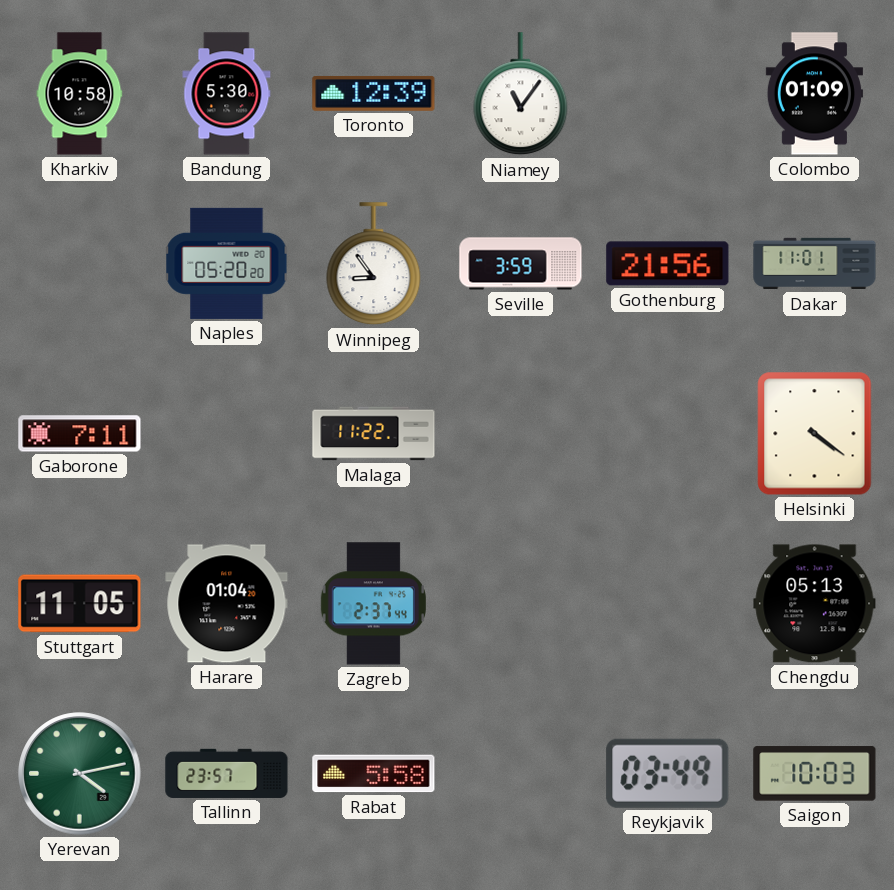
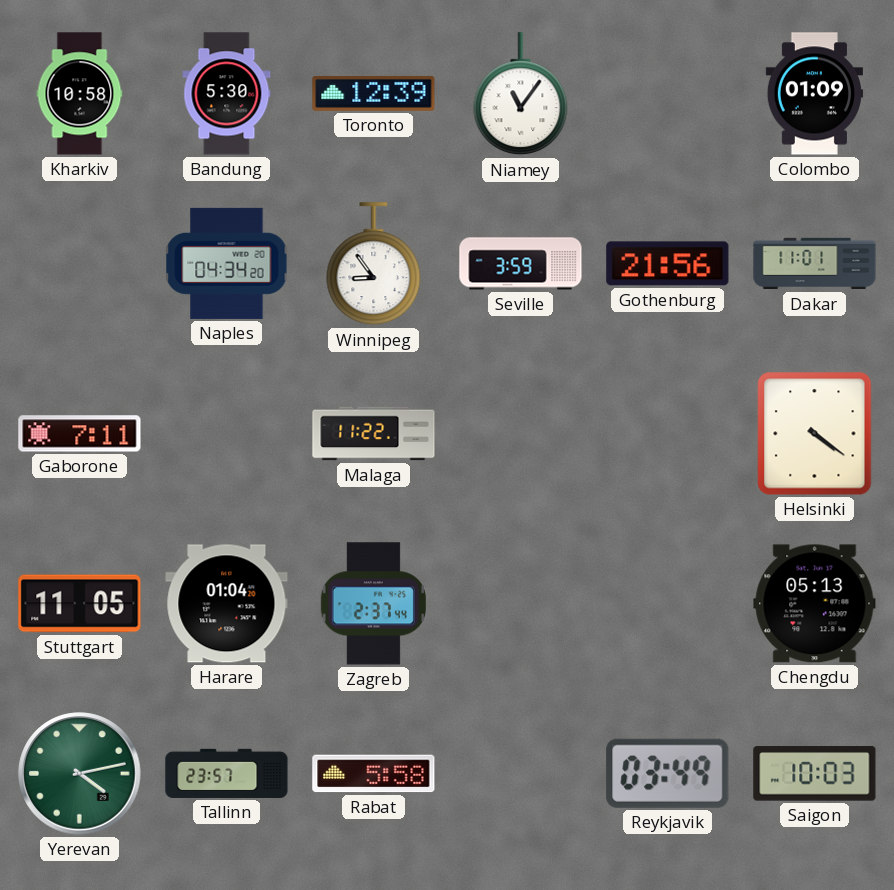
Naples: 05:20 -> 04:34
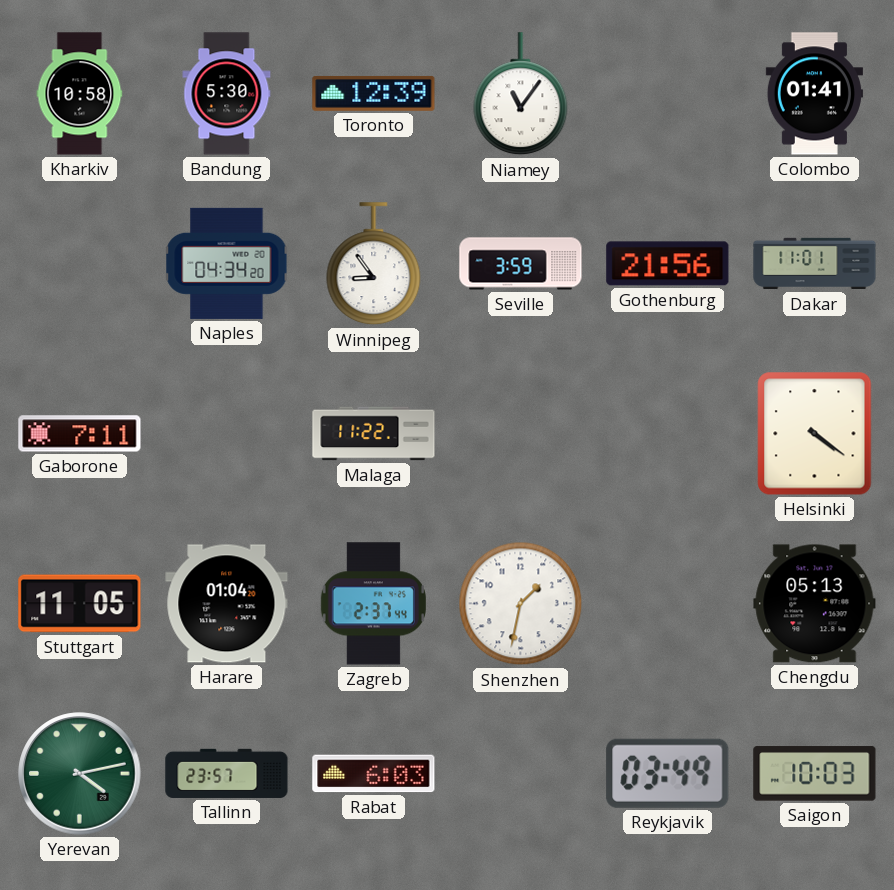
Colombo: 01:09 -> 01:41
Shenzhen: none -> 1:32
Rabat: 5:58 -> 6:03
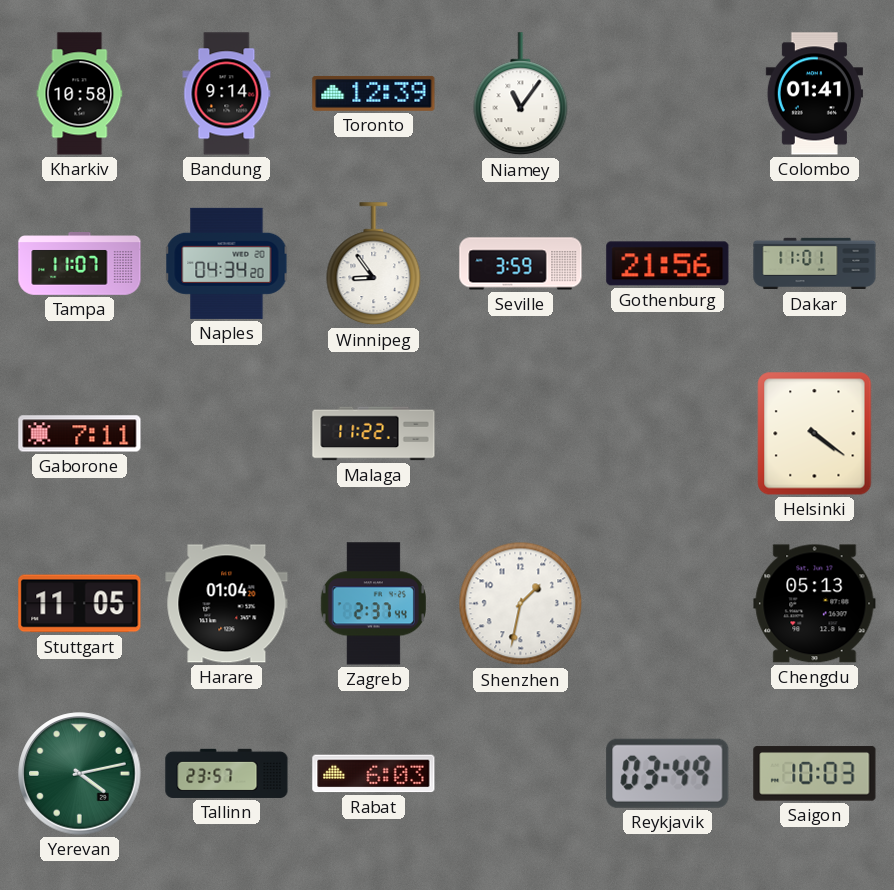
Bandung: 5:30 -> 9:14
Tampa: none -> 11:07
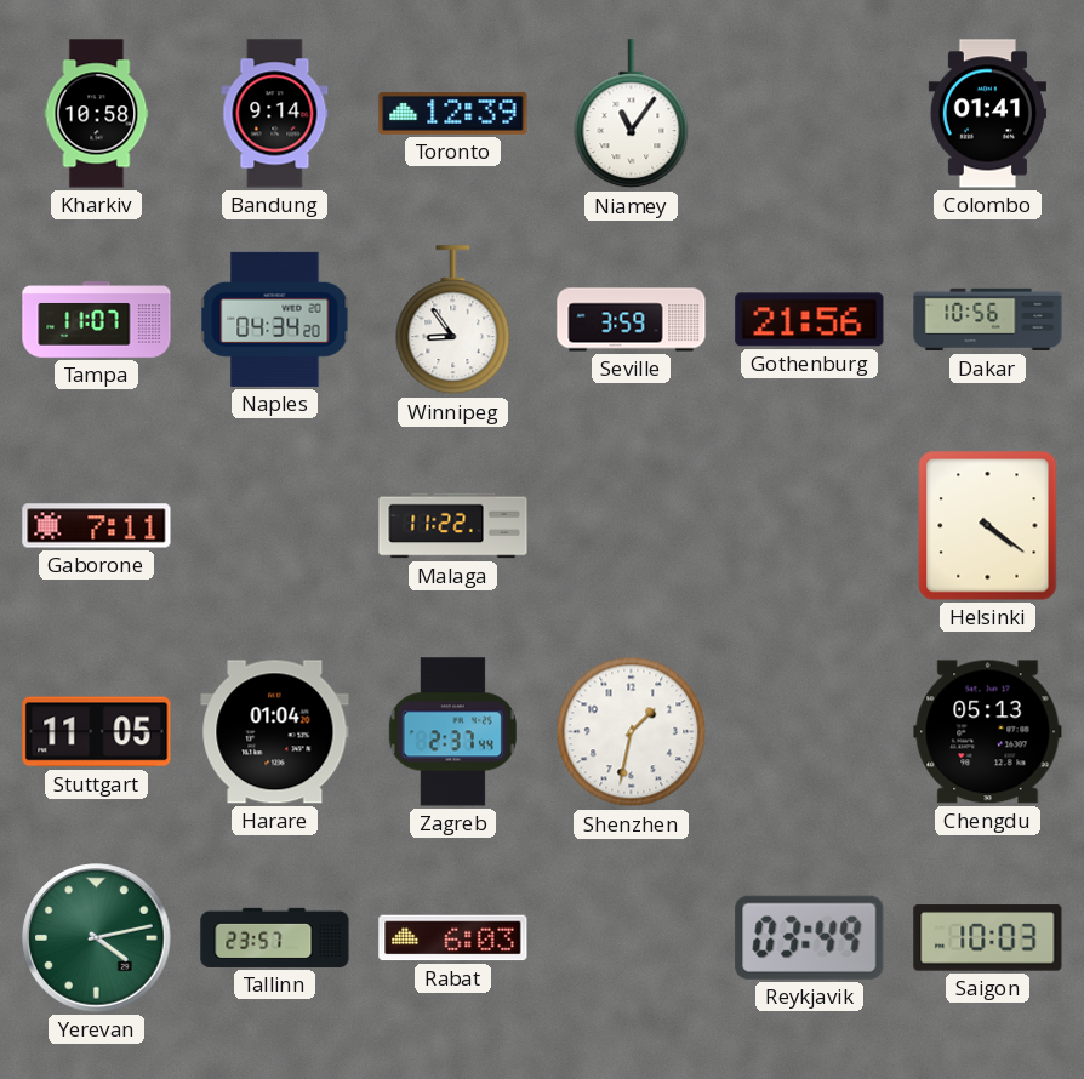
Dakar: 11:01 -> 10:56
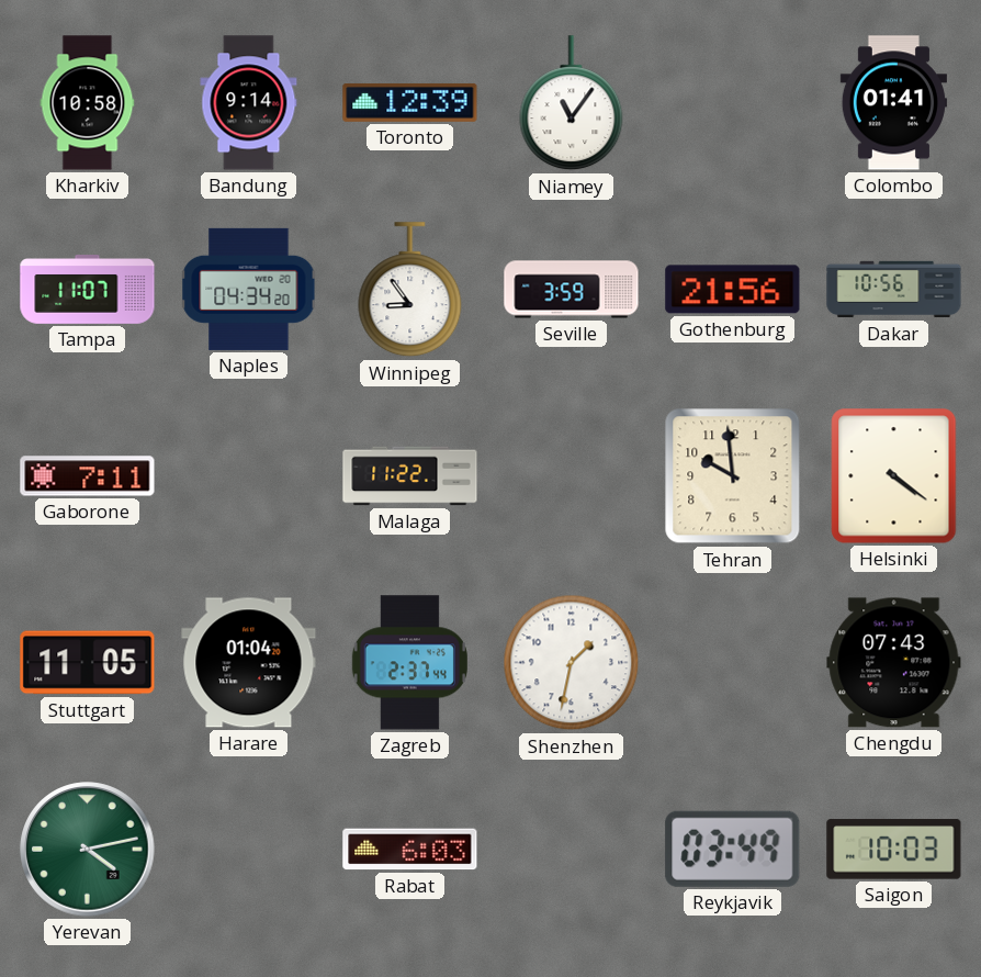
Tehran: none -> 9:59
Chengdu: 05:13 -> 07:43
Tallinn: 23:57 -> none
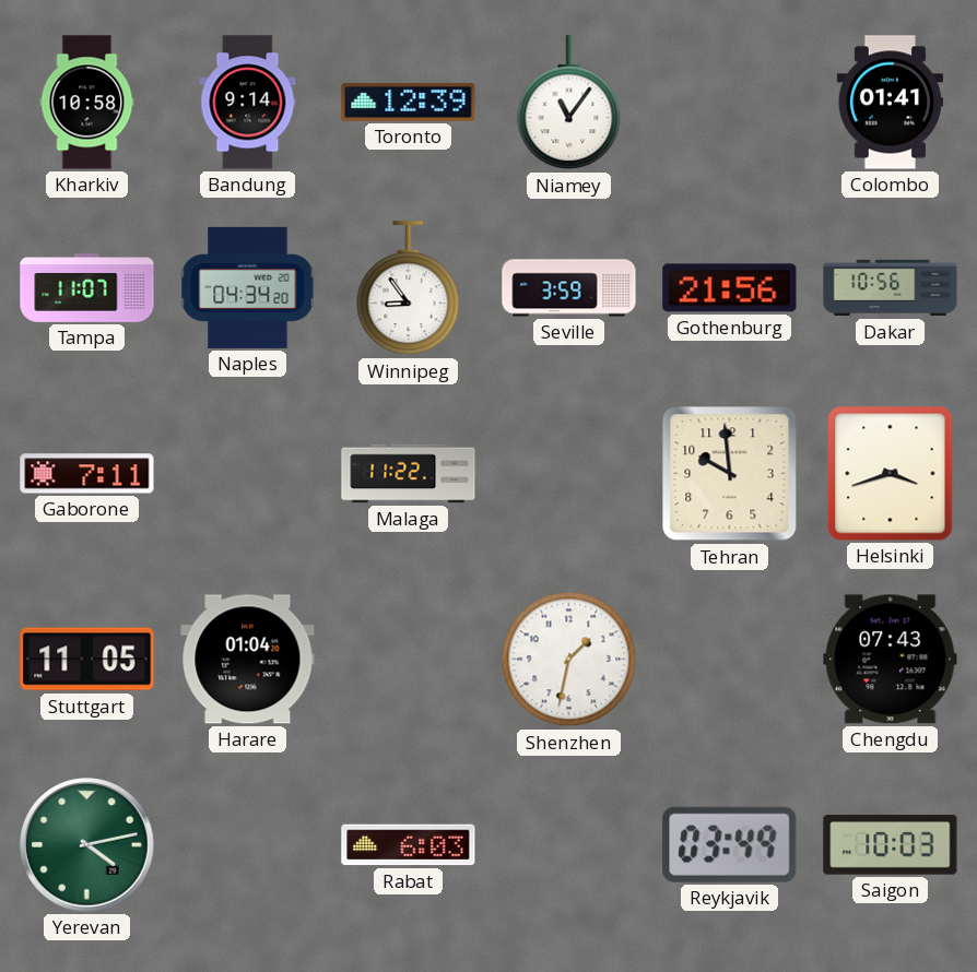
Helsinki: 4:21 -> 3:42
Zagreb: 2:37 -> none
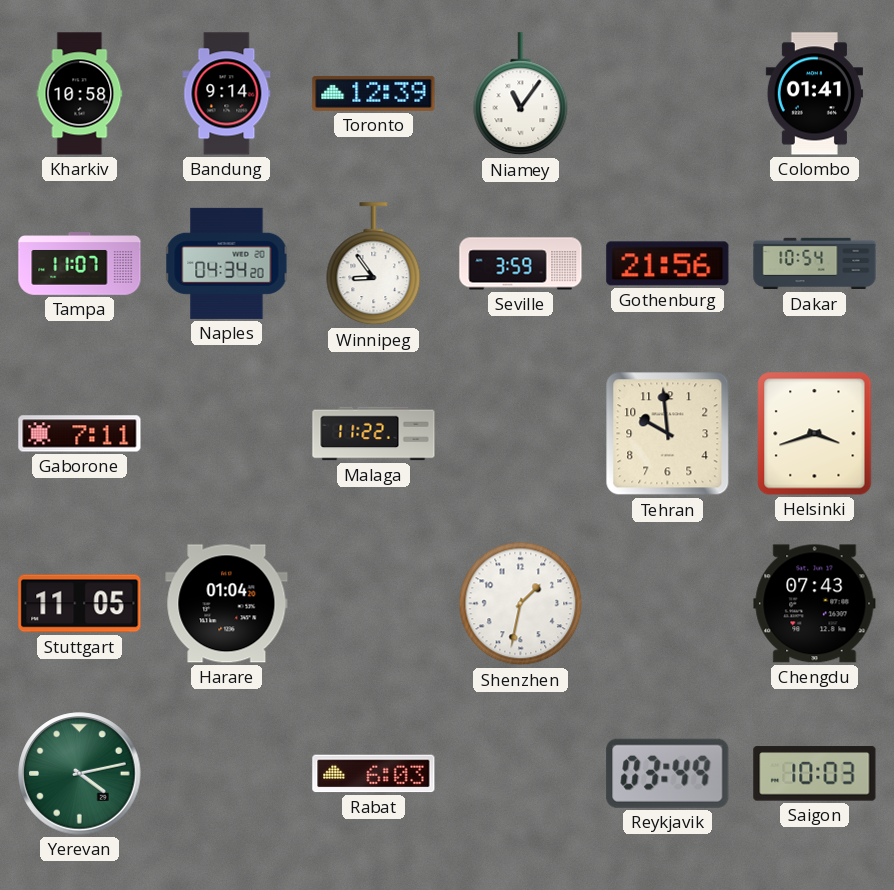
Dakar: 10:56 -> 10:54
